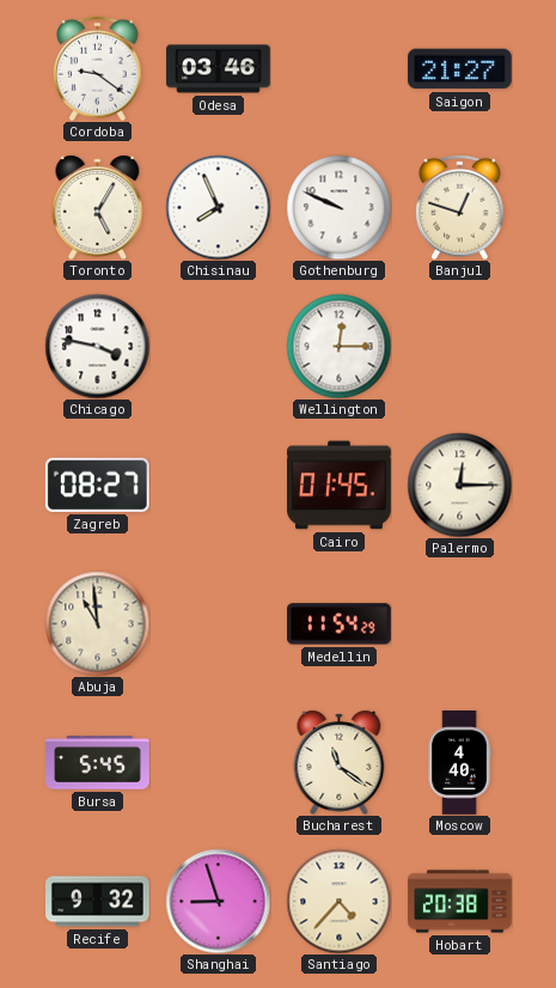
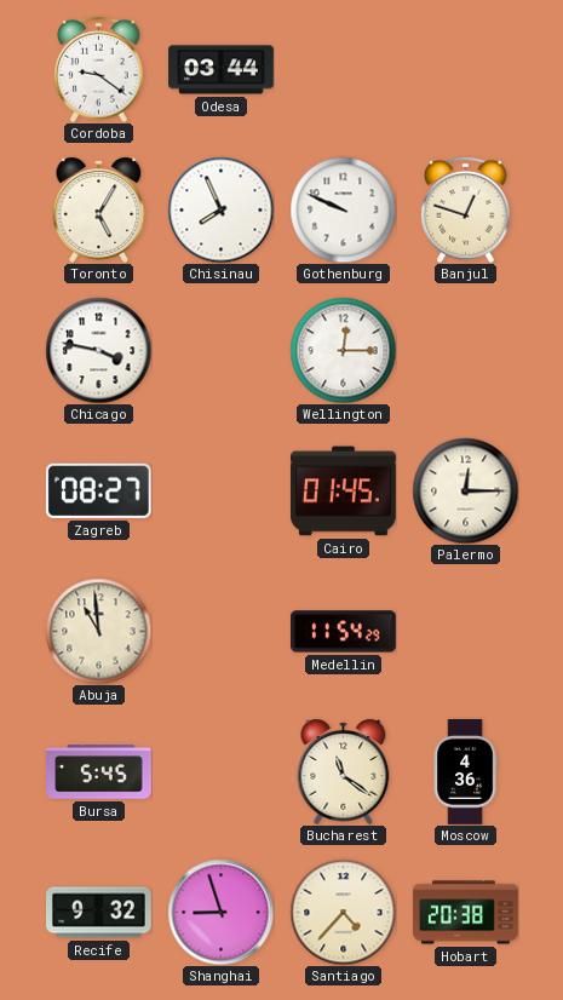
Odesa: 03:46 -> 03:44
Saigon: 21:27 -> none
Moscow: 4:40 -> 4:36
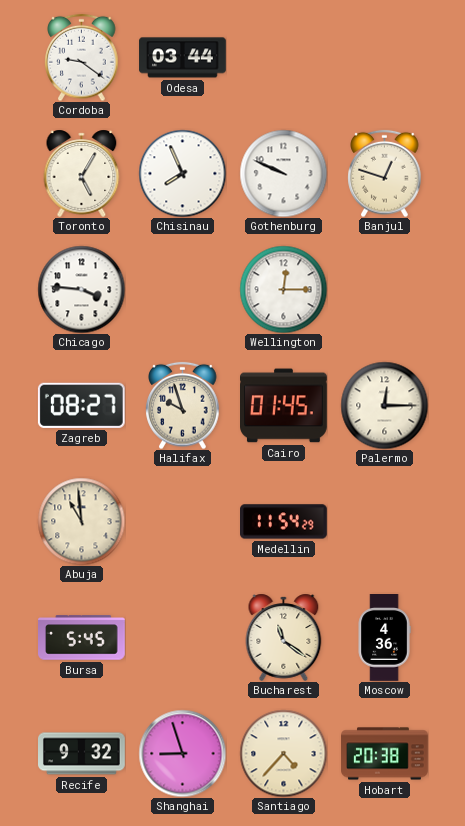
Chicago: 3:47 -> 3:46
Halifax: none -> 9:57
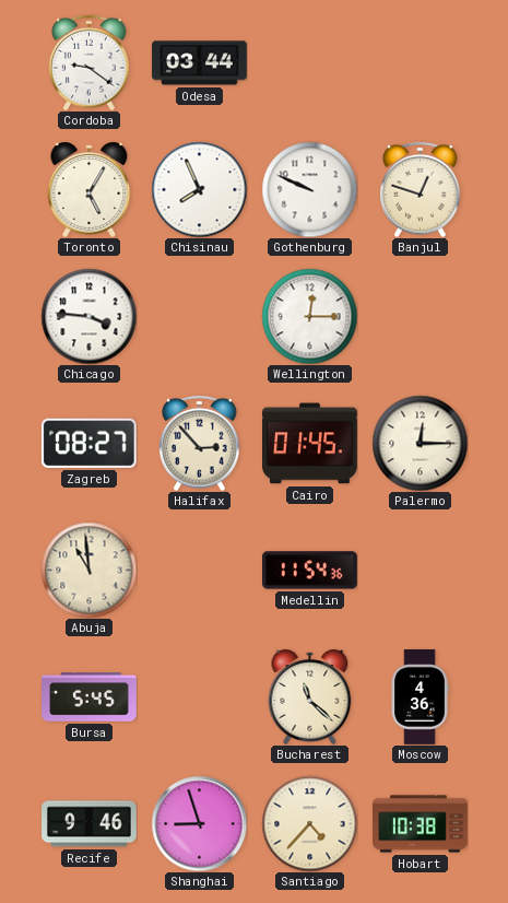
Halifax: 9:57 -> 2:53
Medellin: 11:54:29 -> 11:54:36
Bucharest: 11:21 -> 11:22
Recife: 9:32 -> 9:46
Hobart: 20:38 -> 10:38
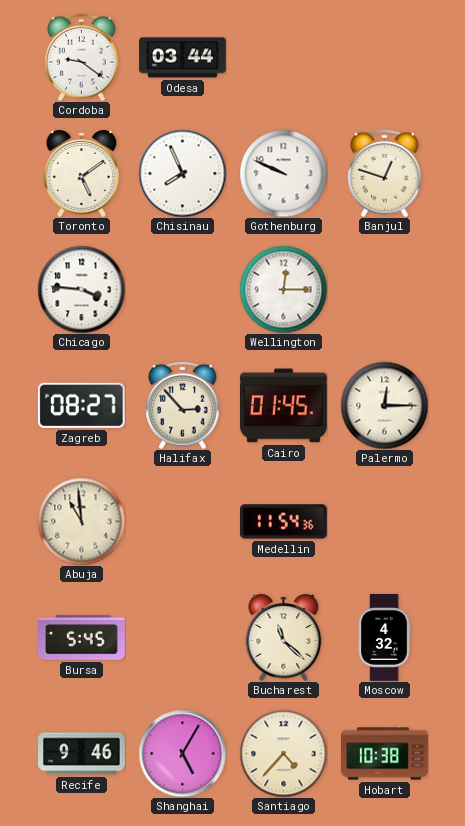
Toronto: 5:05 -> 5:09
Moscow: 4:36 -> 4:32
Shanghai: 8:57 -> 5:05
